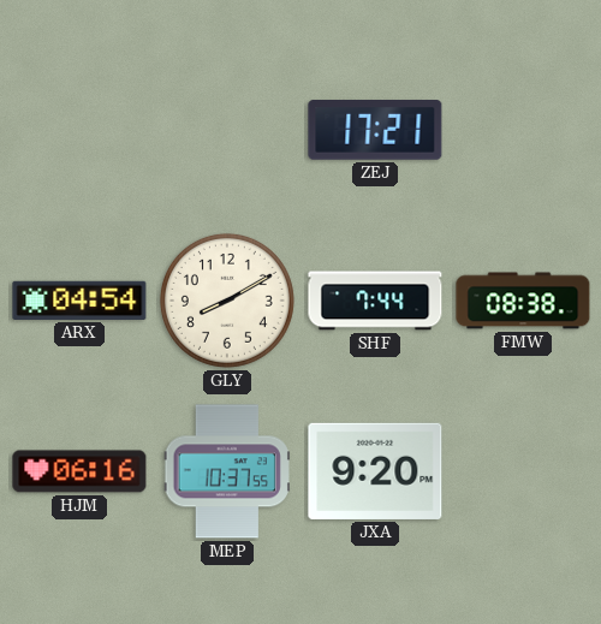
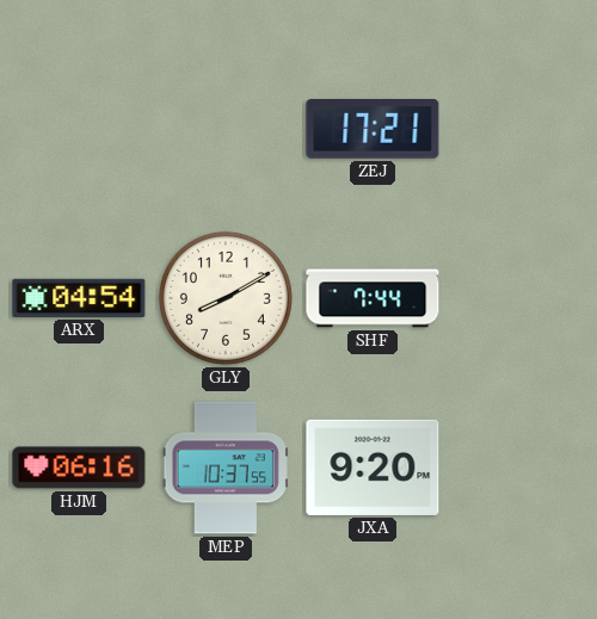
FMW: 08:38 -> none
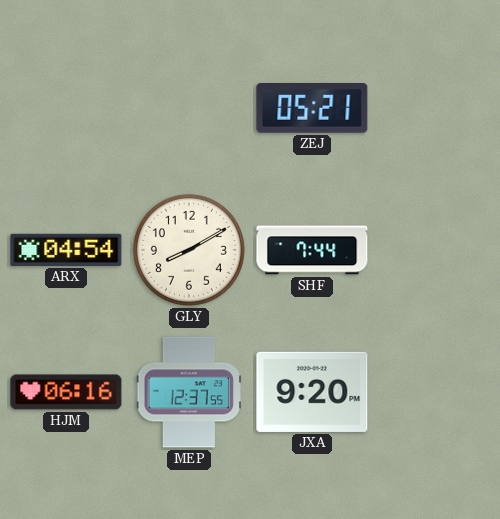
ZEJ: 17:21 -> 05:21
MEP: 10:37 -> 12:37
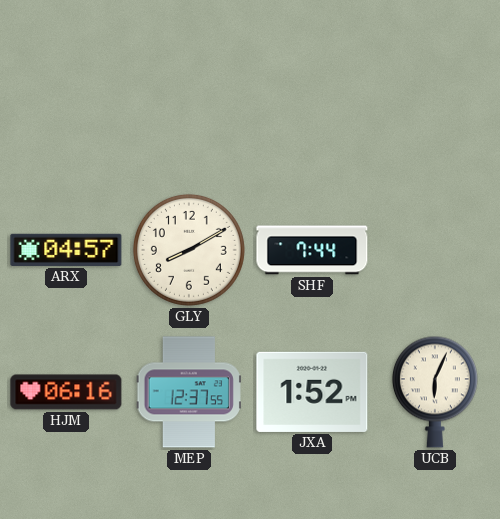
ZEJ: 05:21 -> none
ARX: 04:54 -> 04:57
JXA: 9:20 -> 1:52
UCB: none -> 6:04
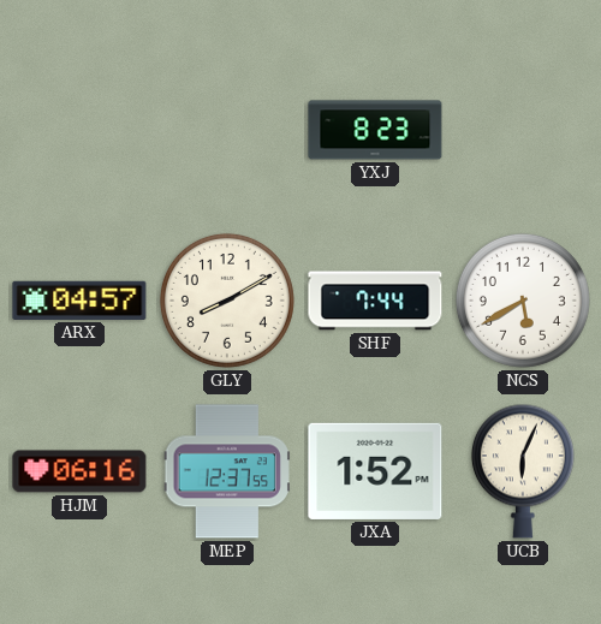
YXJ: none -> 8:23
NCS: none -> 5:40
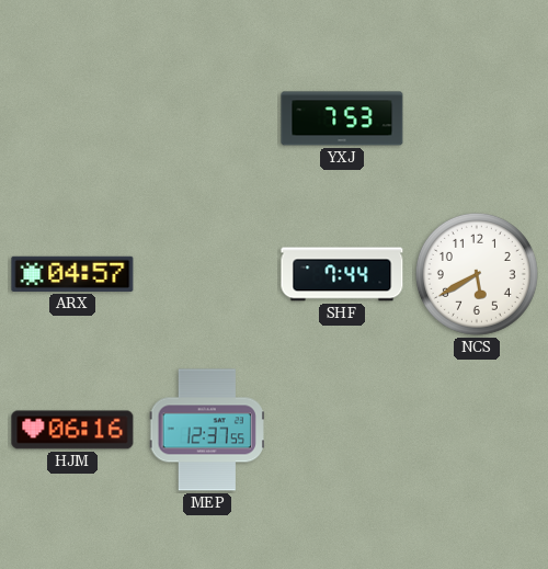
YXJ: 8:23 -> 7:53
GLY: 8:10 -> none
JXA: 1:52 -> none
UCB: 6:04 -> none
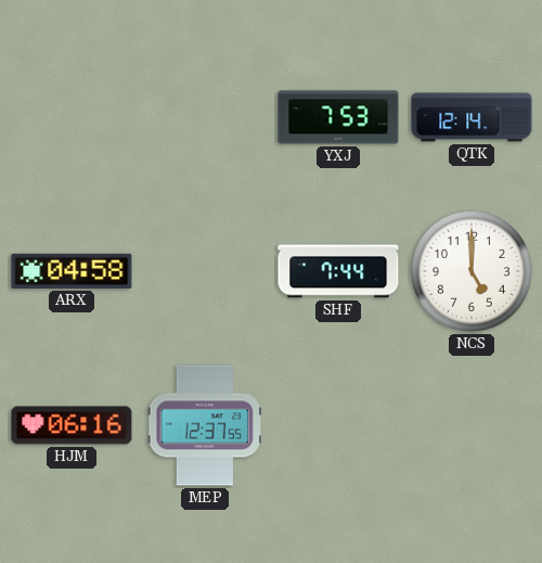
QTK: none -> 12:14
ARX: 04:57 -> 04:58
NCS: 5:40 -> 5:00
